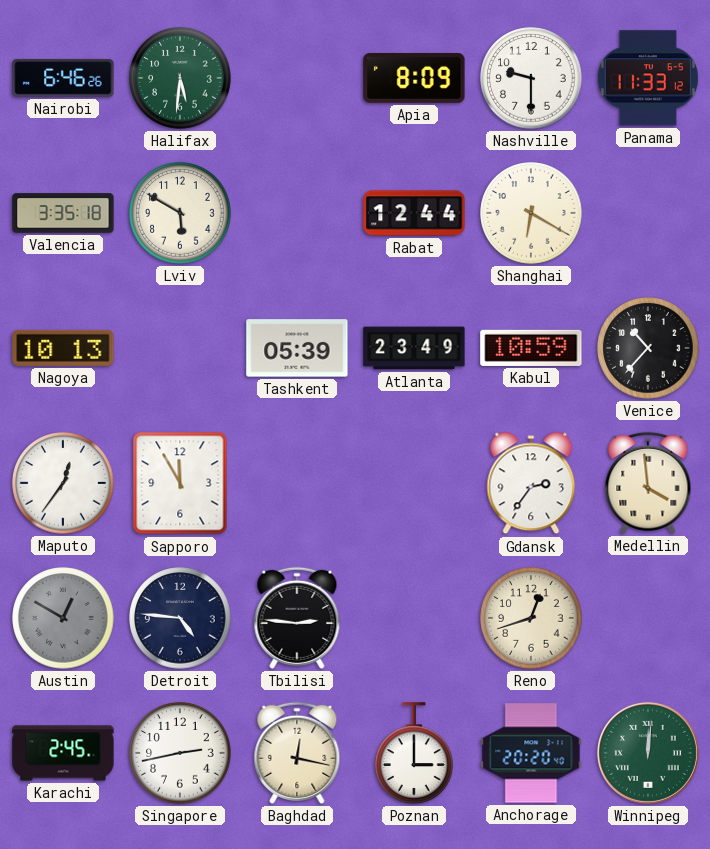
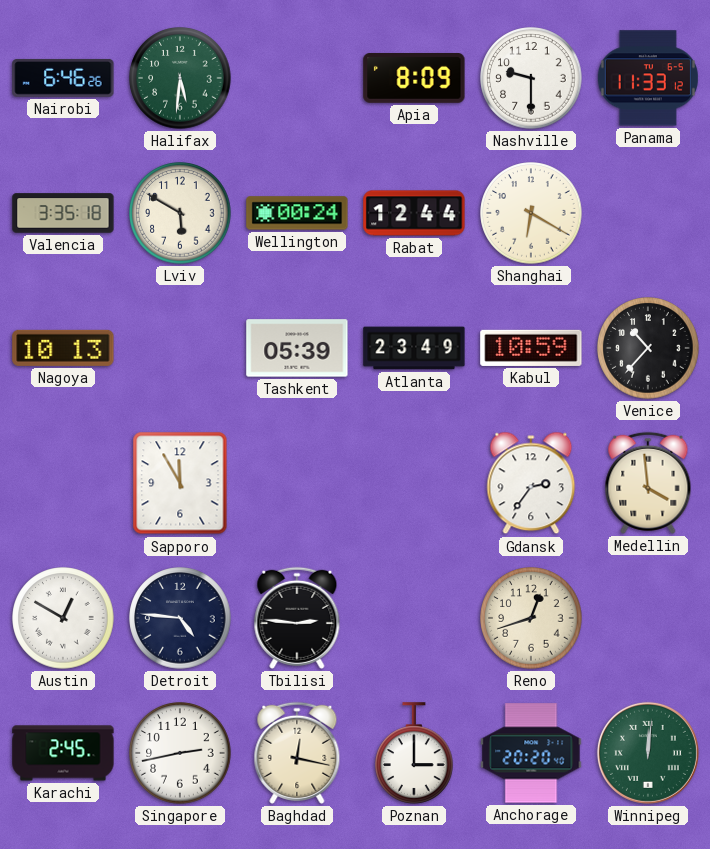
Wellington: none -> 00:24
Maputo: 12:36 -> none
Austin dial: grey -> white
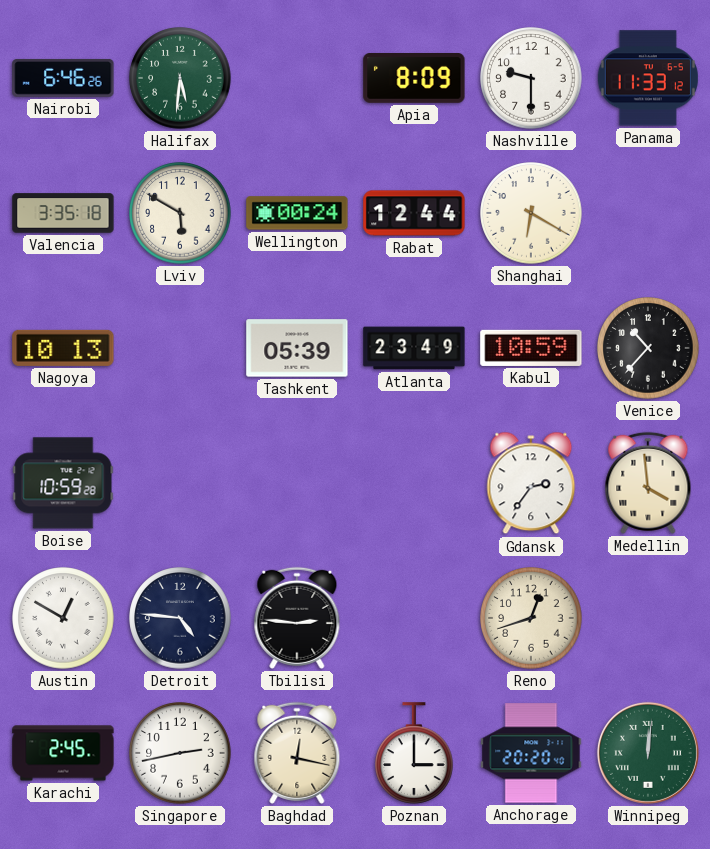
Boise: none -> 10:59
Sapporo: 11:55 -> none
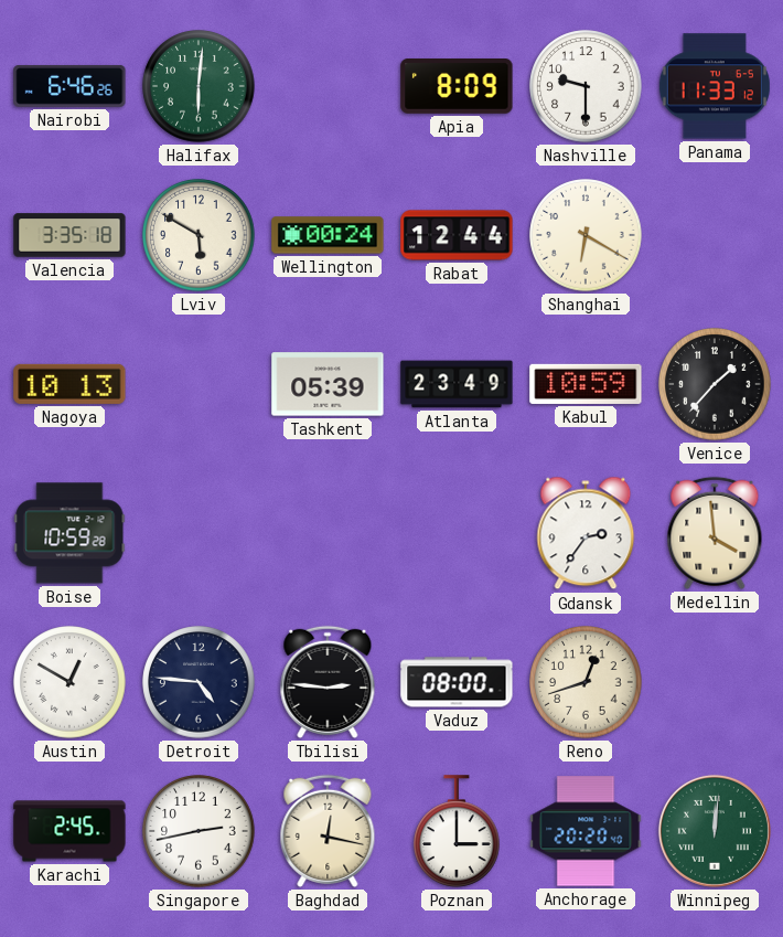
Halifax: 5:31 -> 6:01
Venice: 10:37 -> 1:37
Vaduz: none -> 08:00
